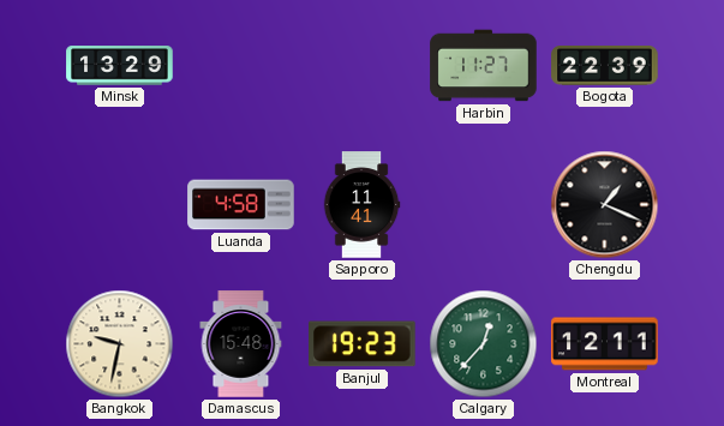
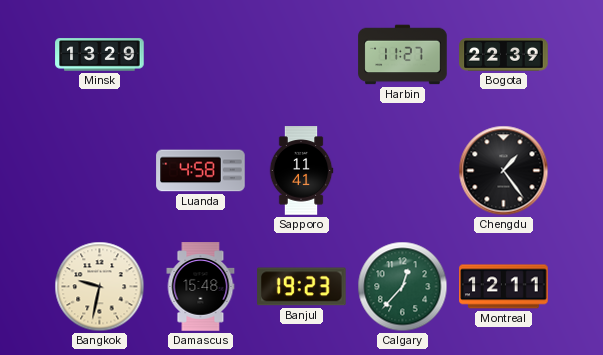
Chengdu: 1:19 -> 1:24
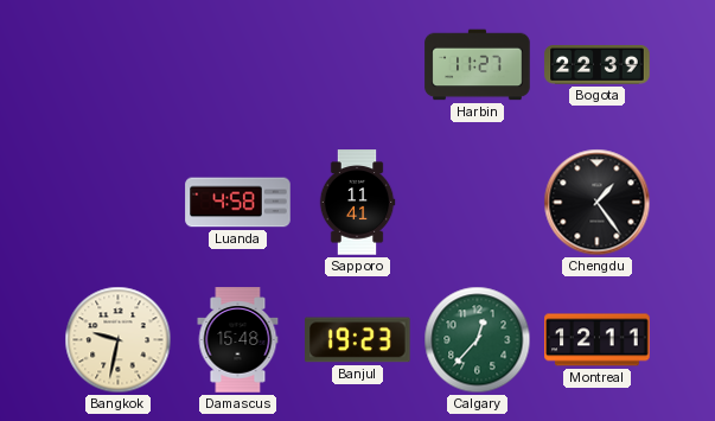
Minsk: 13:29 -> none
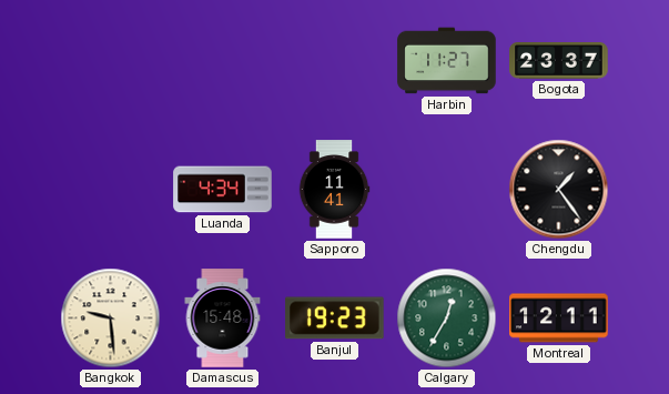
Bogota: 22:39 -> 23:37
Luanda: 4:58 -> 4:34
Bangkok: 9:32 -> 9:29
Calgary: 12:37 -> 12:35
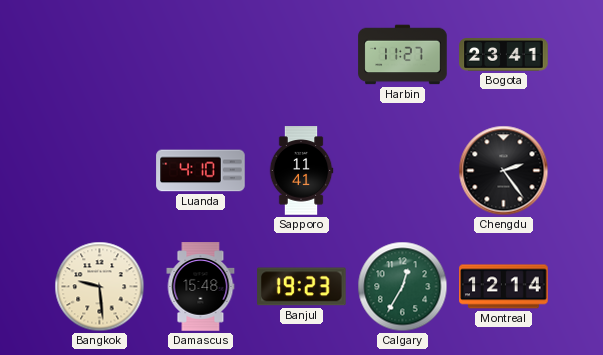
Bogota: 23:37 -> 23:41
Luanda: 4:34 -> 4:10
Chengdu: 1:24 -> 2:24
Montreal: 12:11 -> 12:14
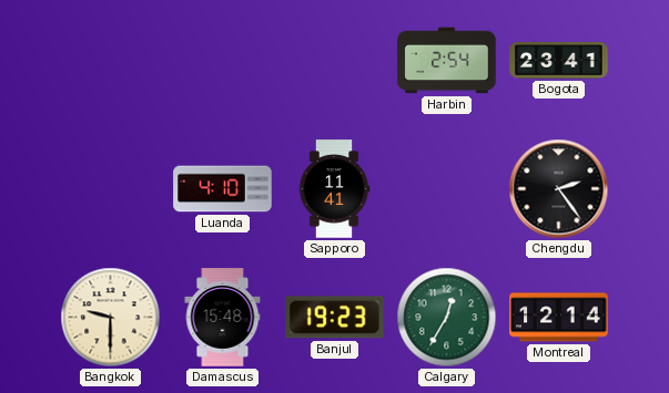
Harbin: 11:27 -> 2:54
Bangkok: 9:29 -> 9:30
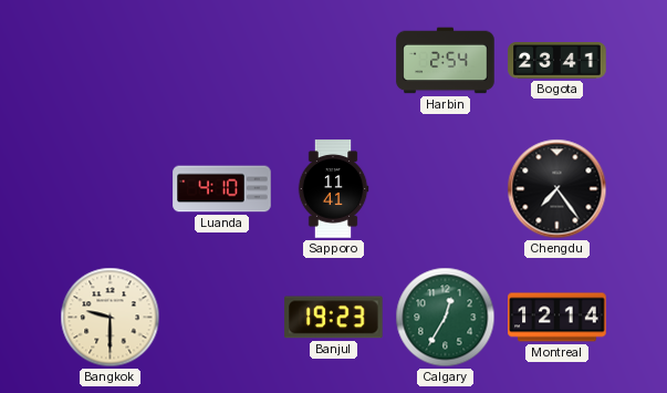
Chengdu: 2:24 -> 7:24
Damascus: 15:48 -> none
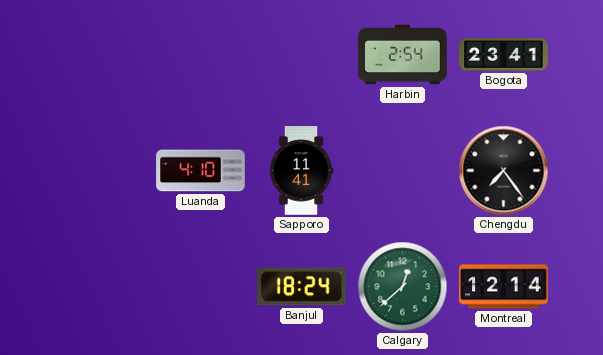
Bangkok: 9:30 -> none
Banjul: 19:23 -> 18:24
Calgary: 12:35 -> 12:38
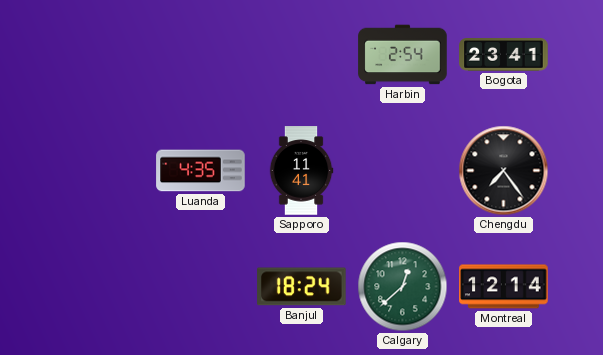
Luanda: 4:10 -> 4:35
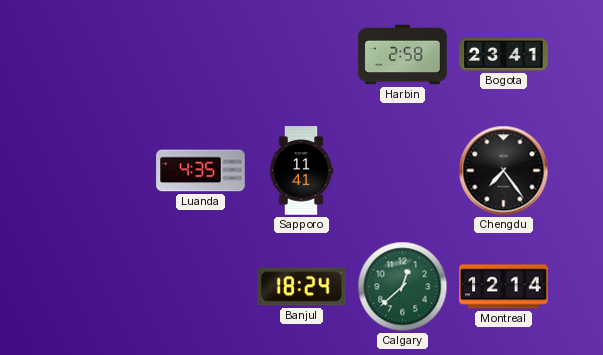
Harbin: 2:54 -> 2:58
